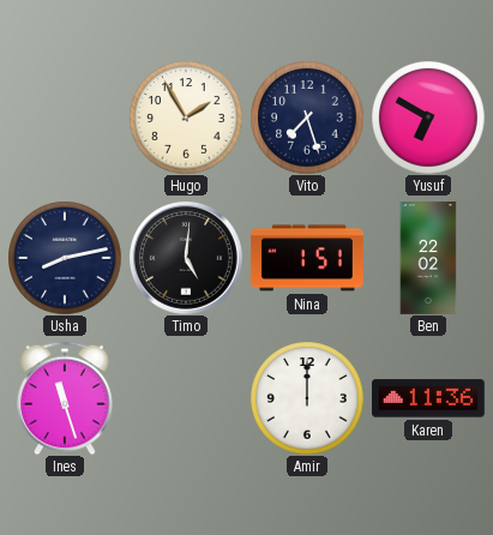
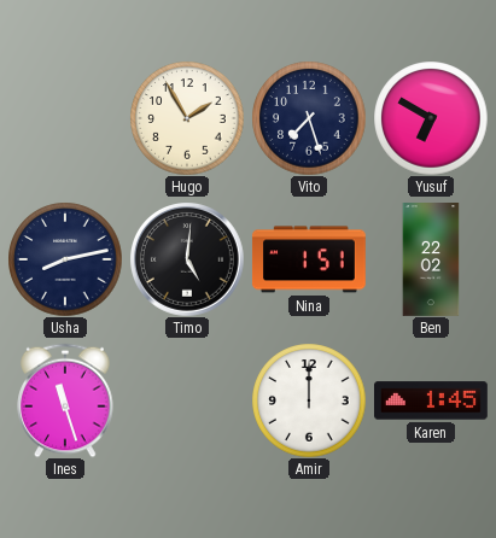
Karen: 11:36 -> 1:45
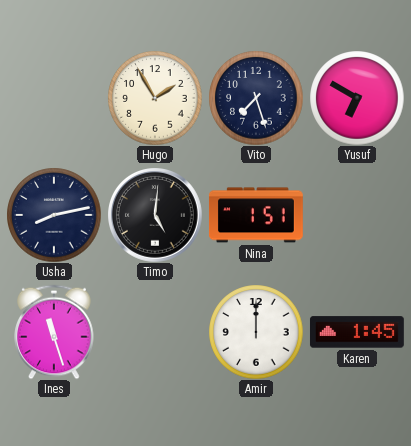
Ben: 22:02 -> none
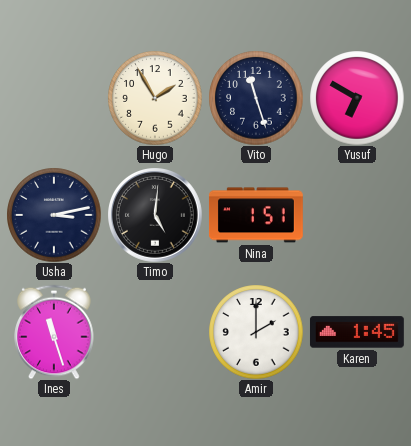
Vito: 7:27 -> 11:27
Usha: 8:13 -> 3:13
Amir: 12:00 -> 2:00
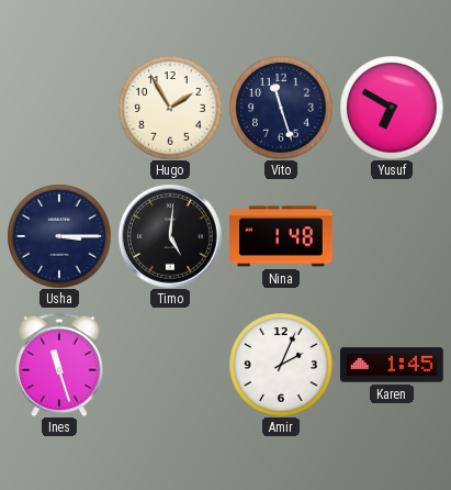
Usha: 3:13 -> 3:15
Nina: 1:51 -> 1:48
Amir: 2:00 -> 2:04
